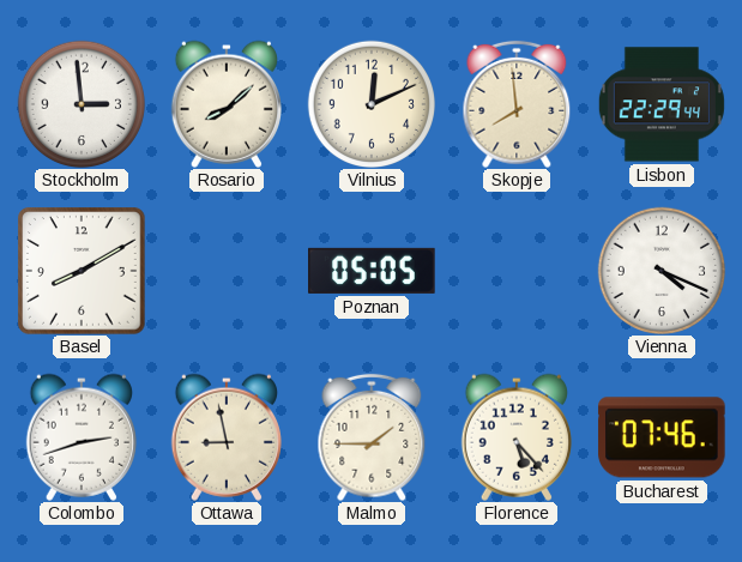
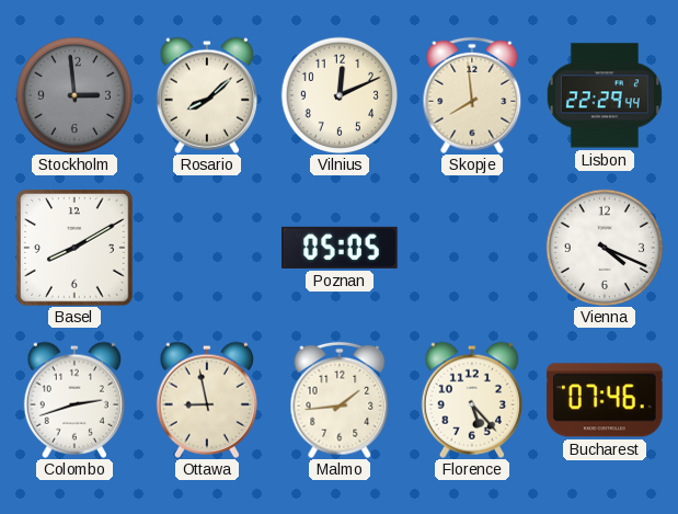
Stockholm dial: white -> grey
Malmo: 1:45 -> 1:44
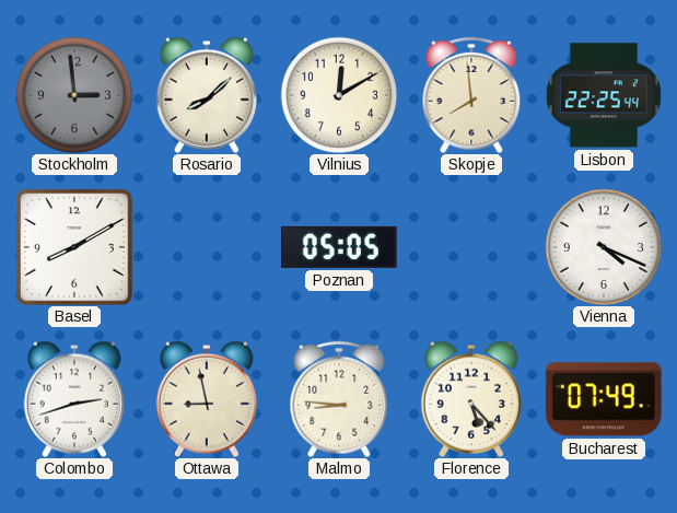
Vilnius: 12:11 -> 12:10
Lisbon: 22:29 -> 22:25
Malmo: 1:44 -> 8:46
Bucharest: 07:46 -> 07:49
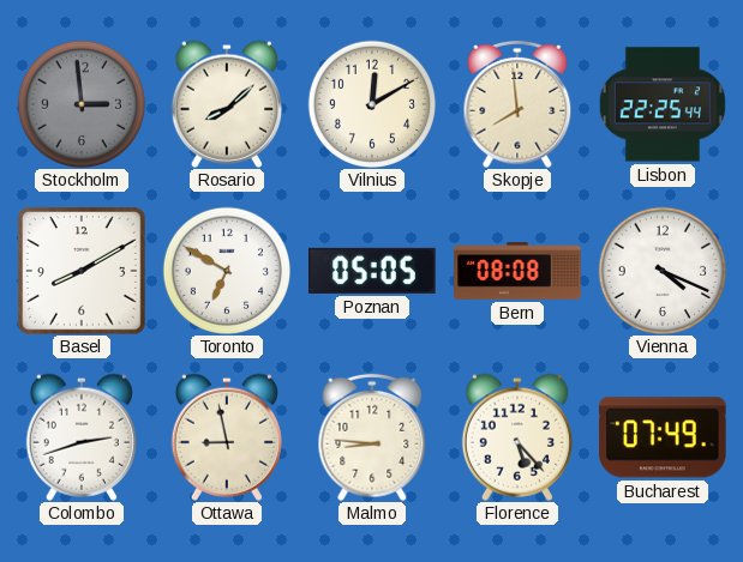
Toronto: none -> 6:50
Bern: none -> 08:08
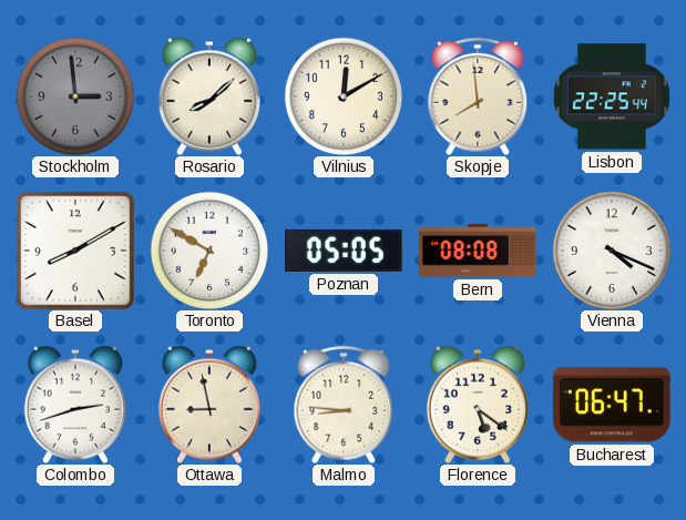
Florence: 5:23 -> 5:21
Bucharest: 07:49 -> 06:47
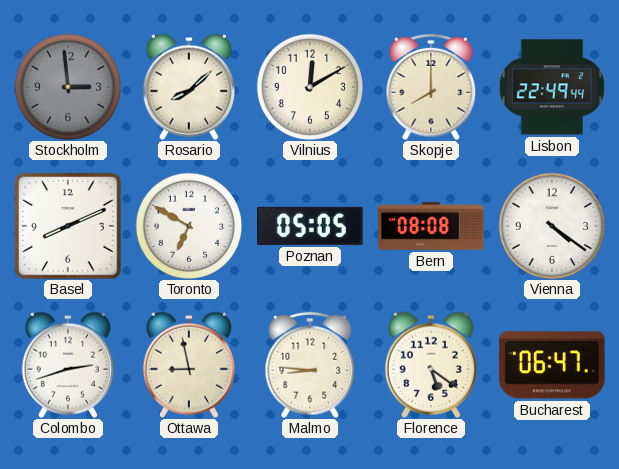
Skopje: 7:59 -> 8:00
Lisbon: 22:25 -> 22:49
Basel: 8:10 -> 8:11
Vienna: 4:19 -> 4:21
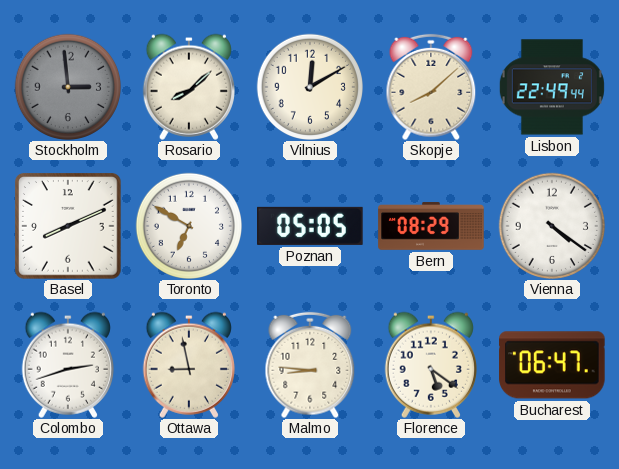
Skopje: 8:00 -> 8:08
Bern: 08:08 -> 08:29
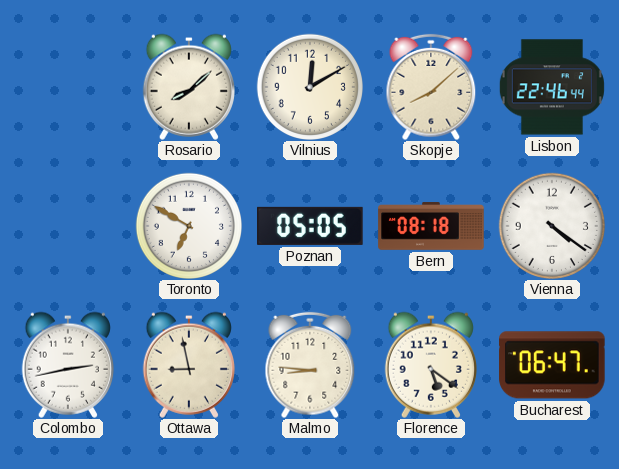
Stockholm: 2:59 -> none
Lisbon: 22:49 -> 22:46
Basel: 8:11 -> none
Bern: 08:29 -> 08:18
Colombo: 2:42 -> 2:43
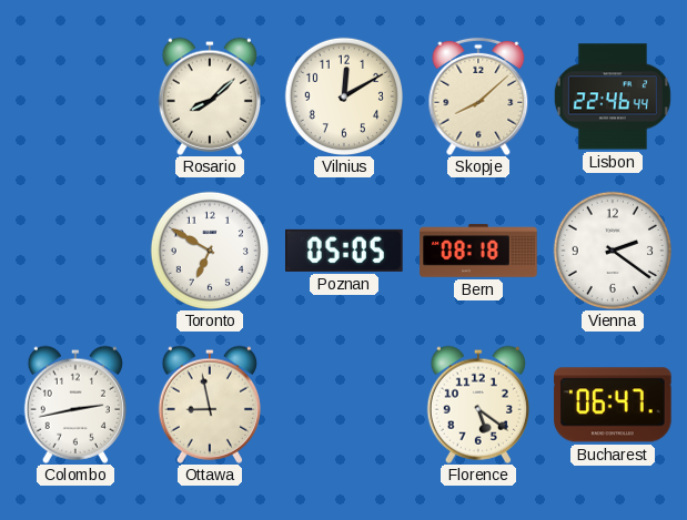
Vienna: 4:21 -> 2:21
Malmo: 8:46 -> none
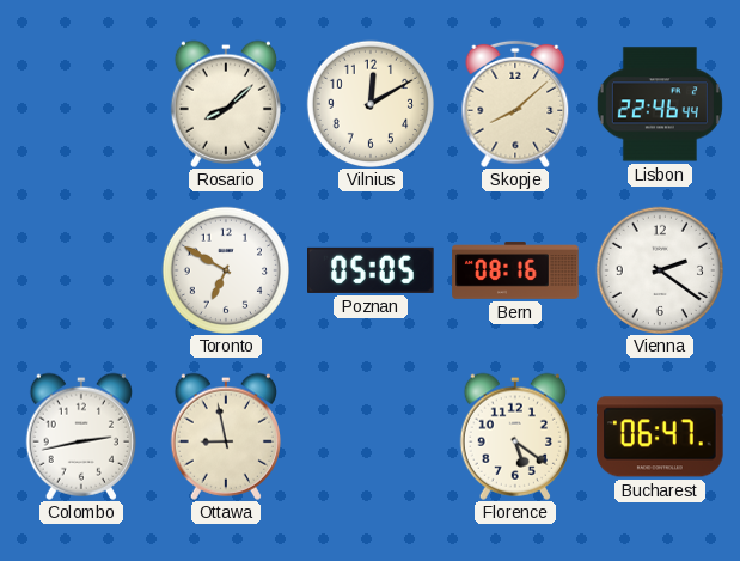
Bern: 08:18 -> 08:16
